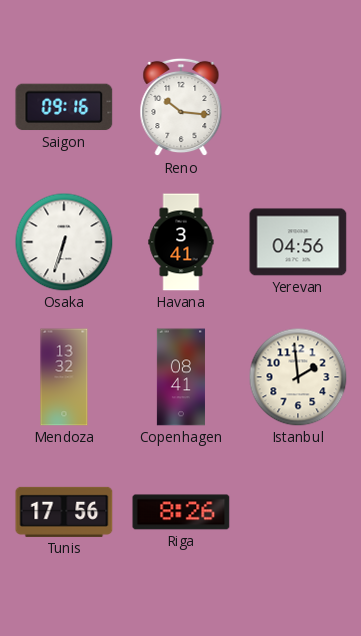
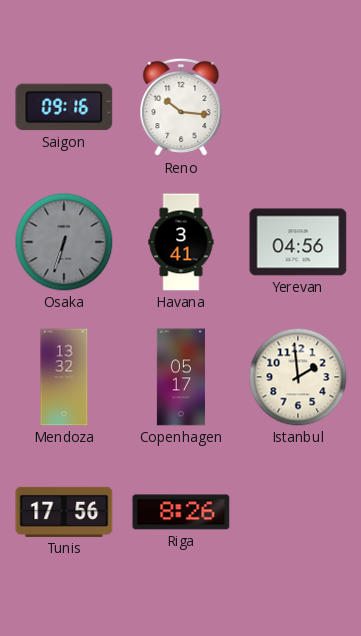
Osaka dial: white -> grey
Copenhagen: 08:41 -> 05:17
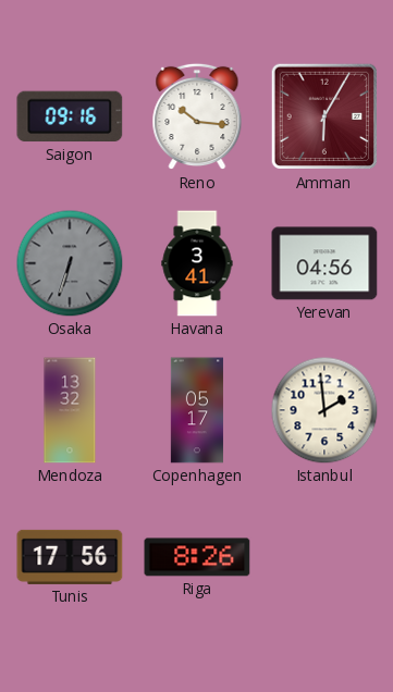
Amman: none -> 6:05
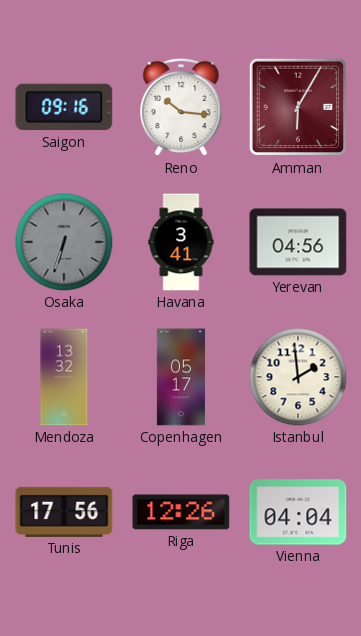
Riga: 8:26 -> 12:26
Vienna: none -> 04:04
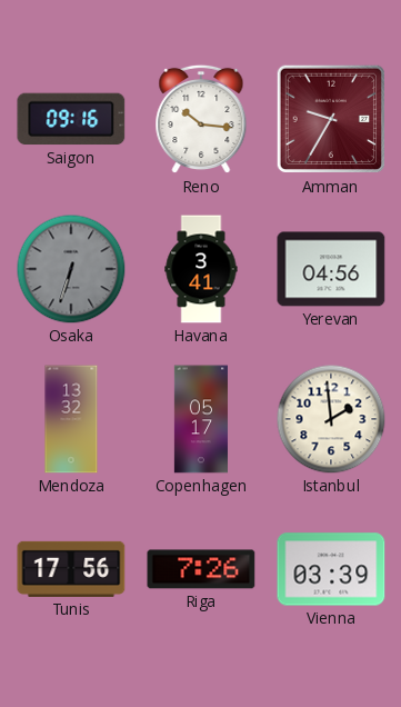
Amman: 6:05 -> 9:35
Riga: 12:26 -> 7:26
Vienna: 04:04 -> 03:39
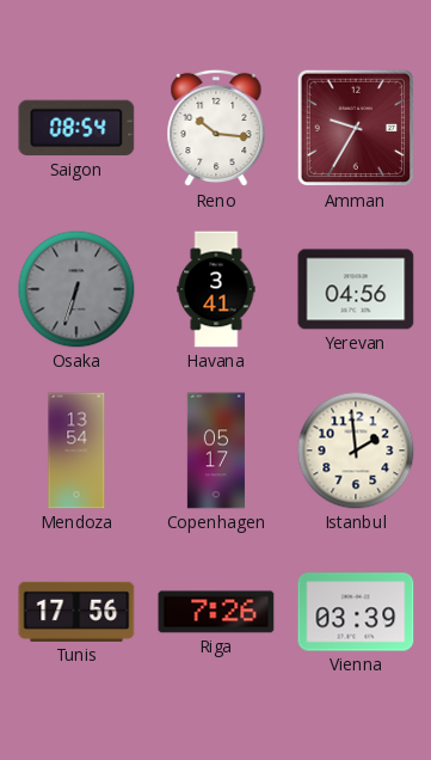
Saigon: 09:16 -> 08:54
Mendoza: 13:32 -> 13:54
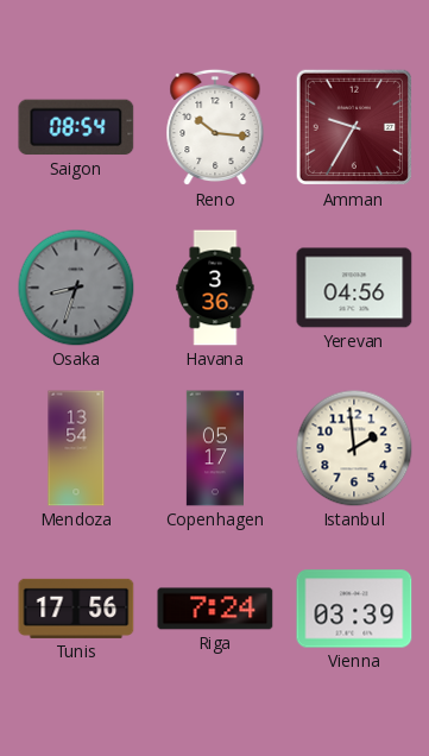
Osaka: 6:33 -> 8:33
Havana: 3:41 -> 3:36
Riga: 7:26 -> 7:24
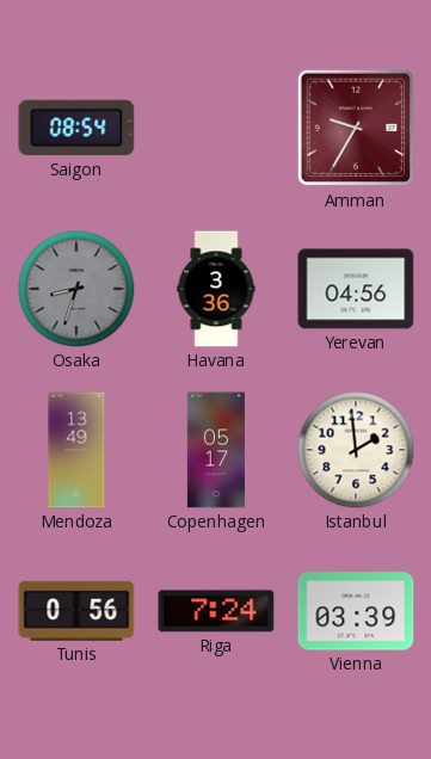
Reno: 10:16 -> none
Mendoza: 13:54 -> 13:49
Tunis: 17:56 -> 0:56
